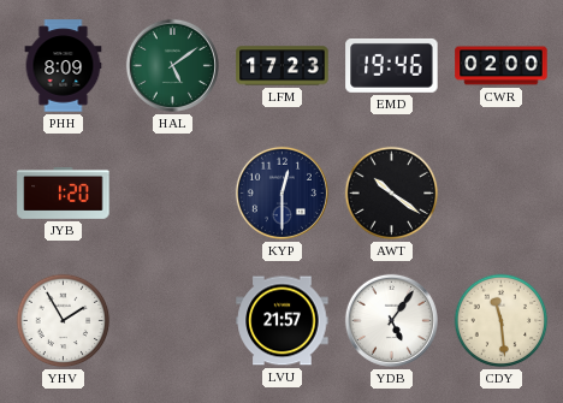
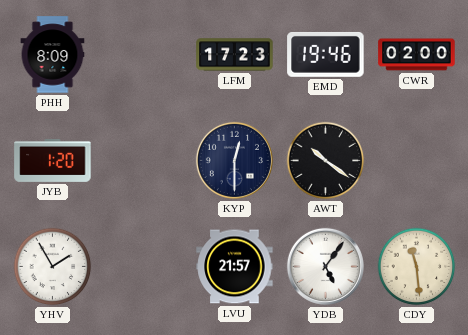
HAL: 5:09 -> none
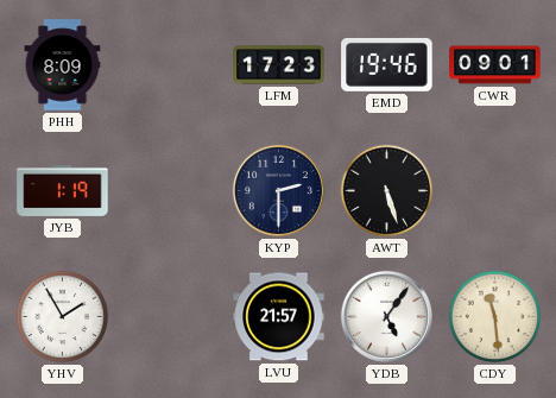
CWR: 02:00 -> 09:01
JYB: 1:20 -> 1:19
KYP: 12:30 -> 2:30
AWT: 10:21 -> 5:27
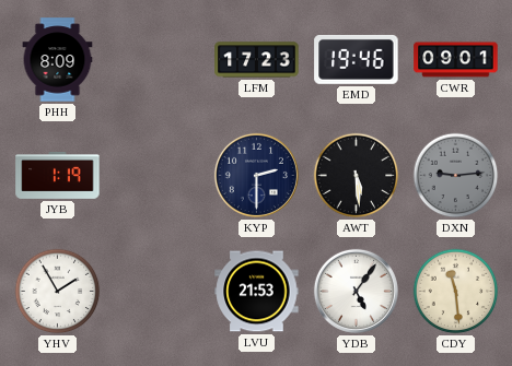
AWT: 5:27 -> 5:29
DXN: none -> 9:14
LVU: 21:57 -> 21:53
